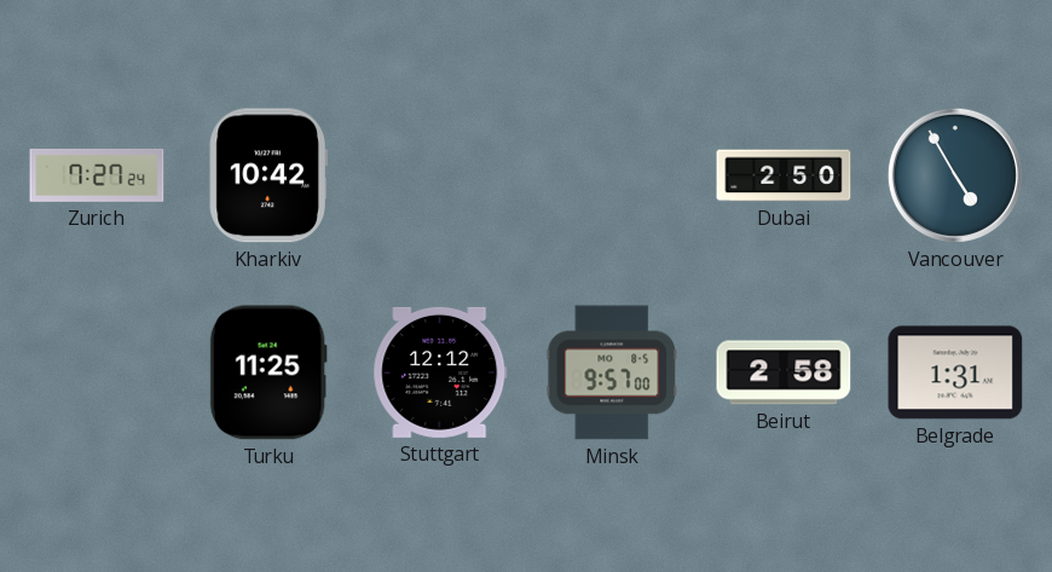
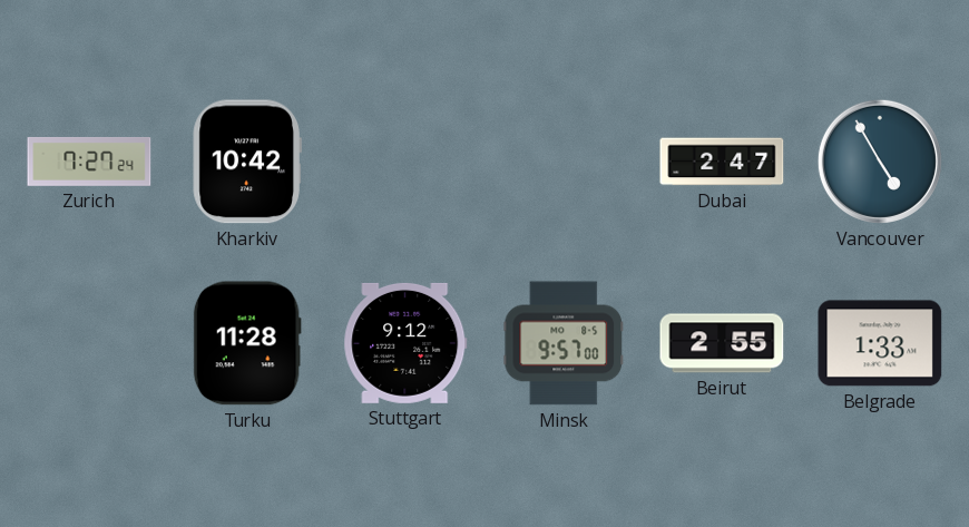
Dubai: 2:50 -> 2:47
Turku: 11:25 -> 11:28
Stuttgart: 12:12 -> 9:12
Beirut: 2:58 -> 2:55
Belgrade: 1:31 -> 1:33
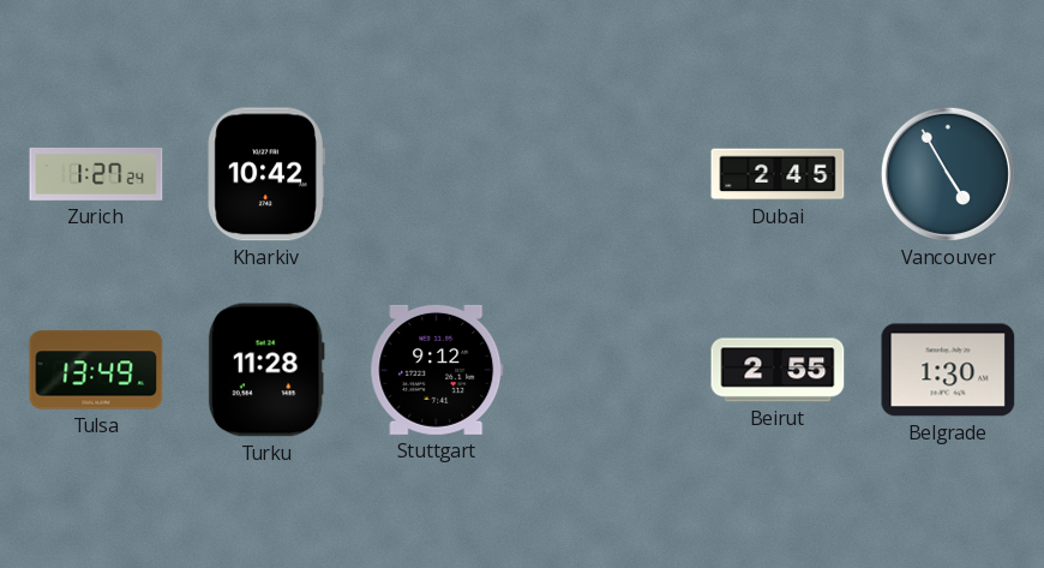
Zurich: 7:27 -> 1:27
Dubai: 2:47 -> 2:45
Tulsa: none -> 13:49
Minsk: 9:57 -> none
Belgrade: 1:33 -> 1:30
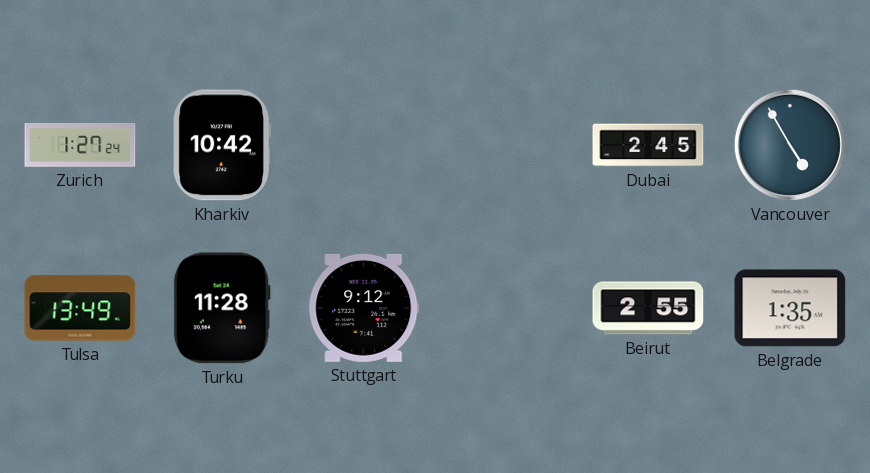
Belgrade: 1:30 -> 1:35
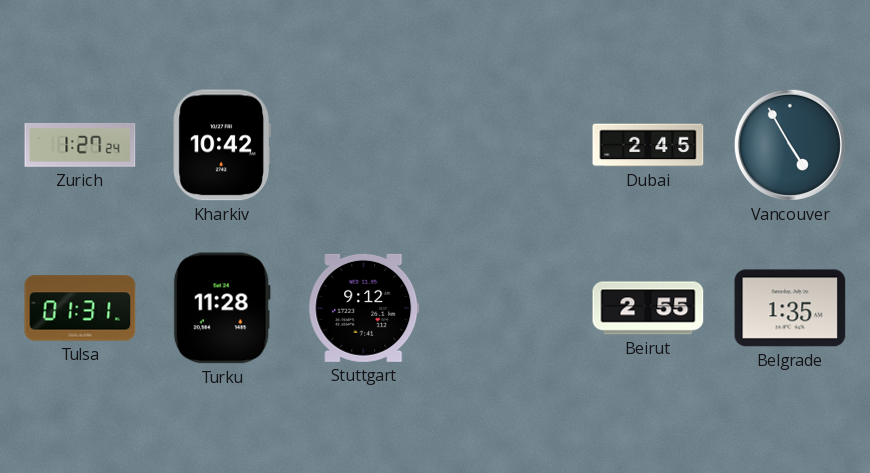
Tulsa: 13:49 -> 01:31
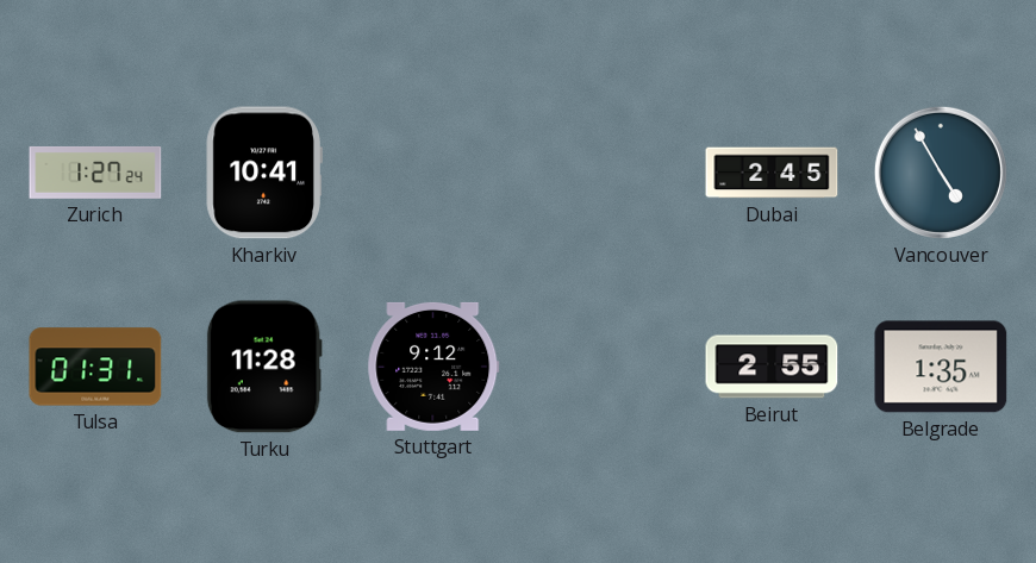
Kharkiv: 10:42 -> 10:41
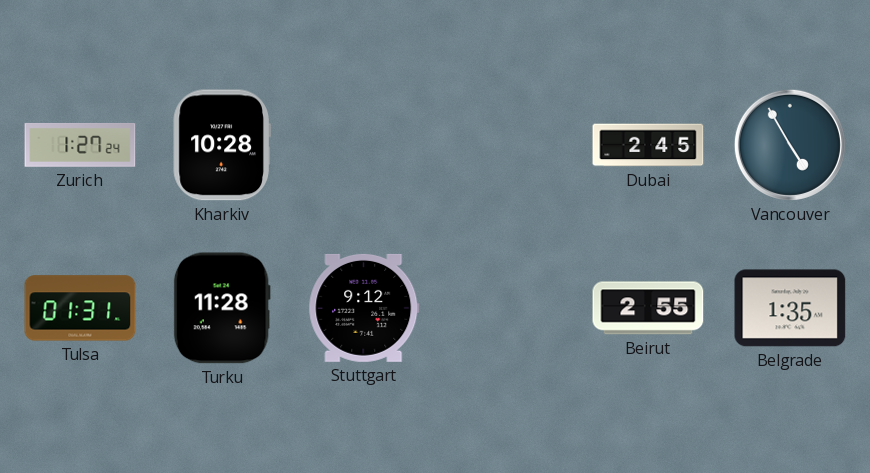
Kharkiv: 10:41 -> 10:28
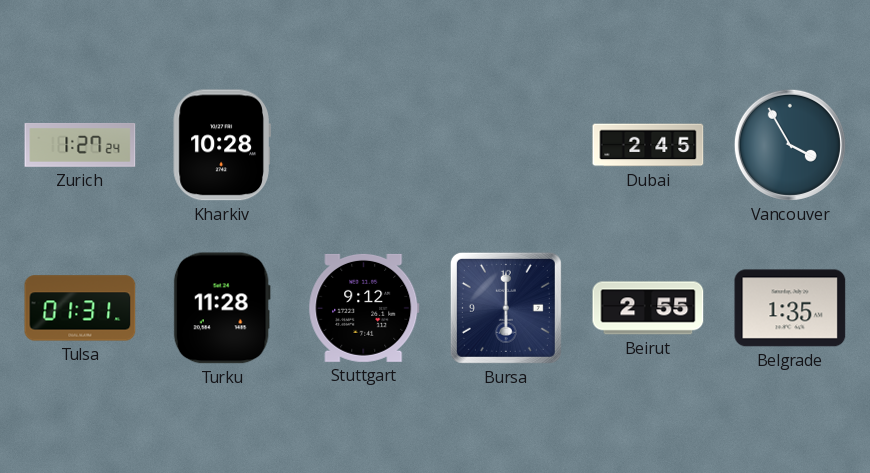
Vancouver: 4:55 -> 3:55
Bursa: none -> 6:00
